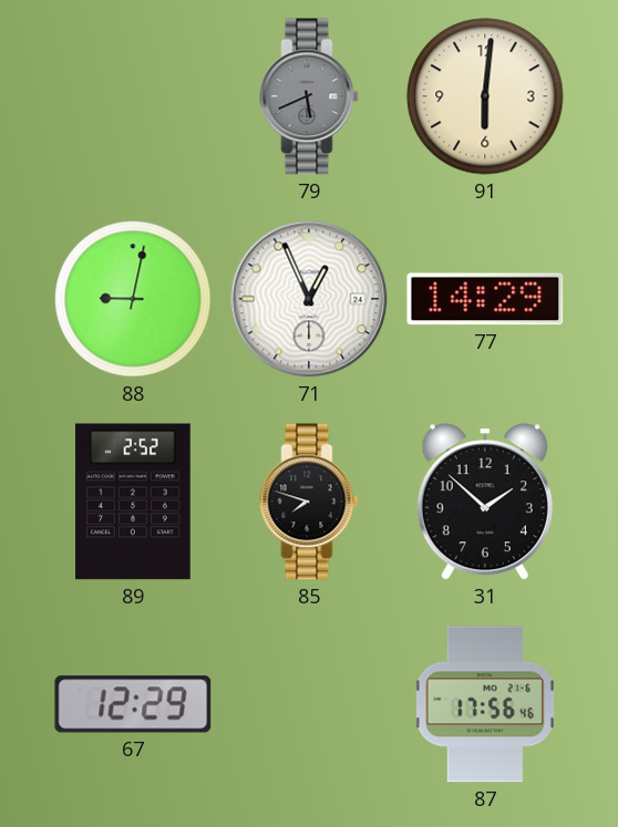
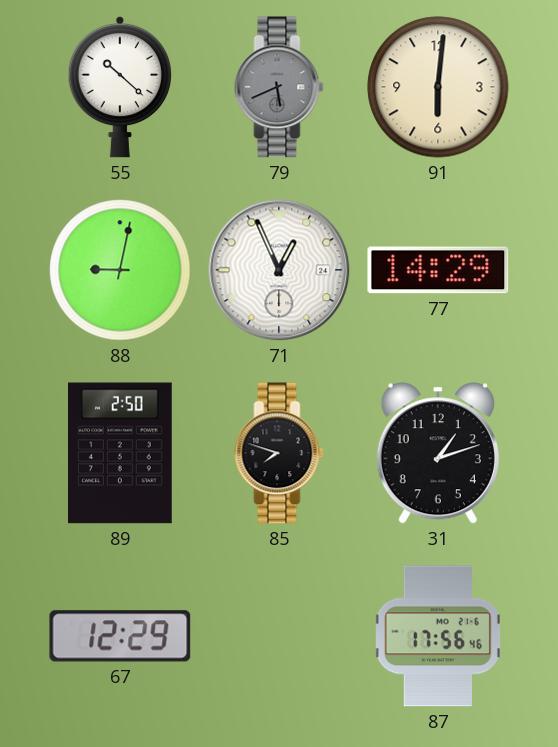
55: none -> 10:22
89: 2:52 -> 2:50
31: 1:52 -> 1:12
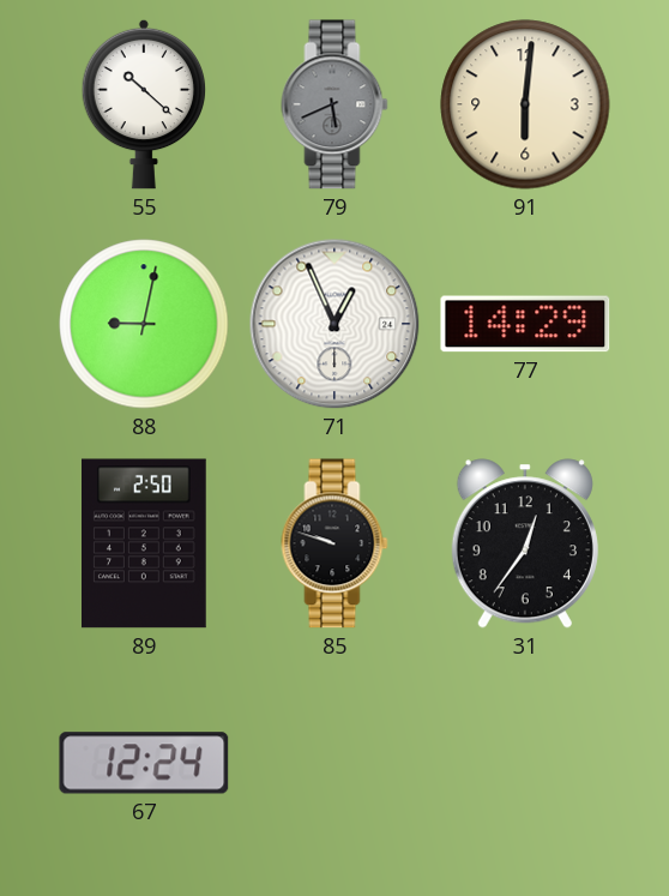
85: 7:48 -> 9:48
31: 1:12 -> 12:36
67: 12:29 -> 12:24
87: 17:56 -> none
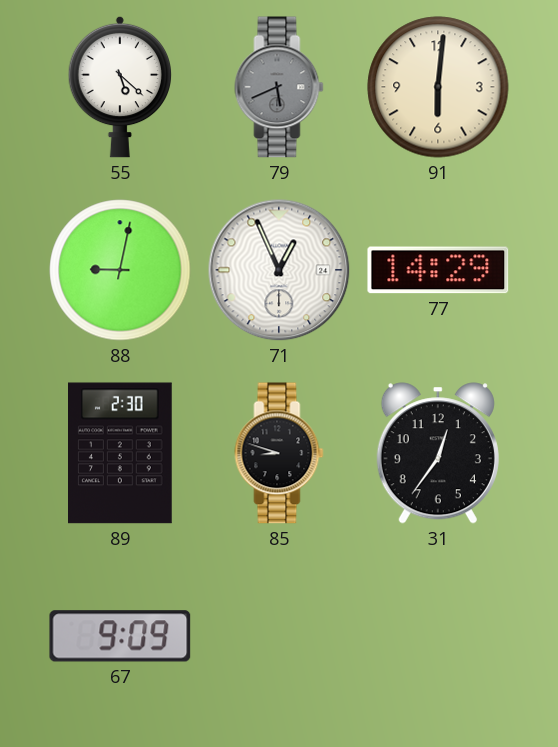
55: 10:22 -> 5:22
89: 2:50 -> 2:30
85: 9:48 -> 8:48
67: 12:24 -> 9:09
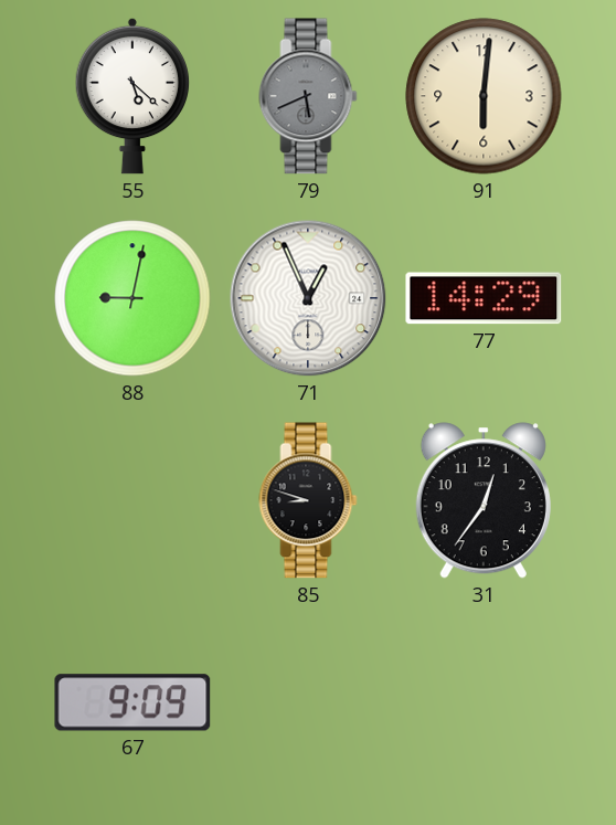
89: 2:30 -> none
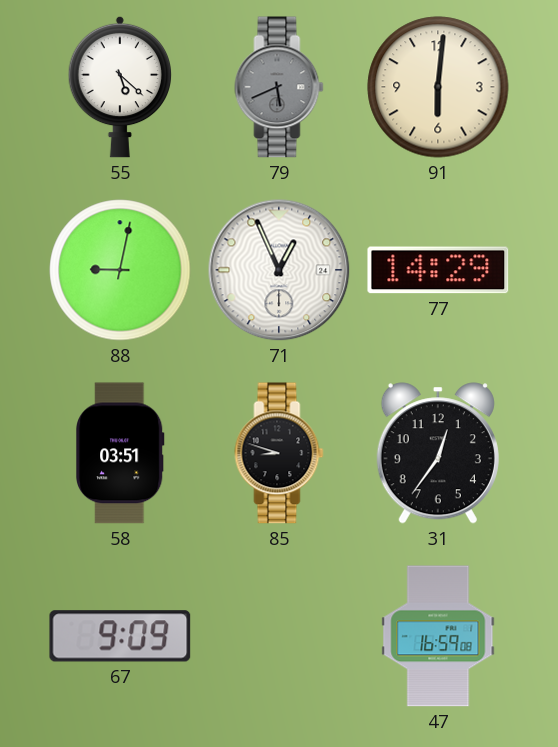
58: none -> 03:51
47: none -> 16:59
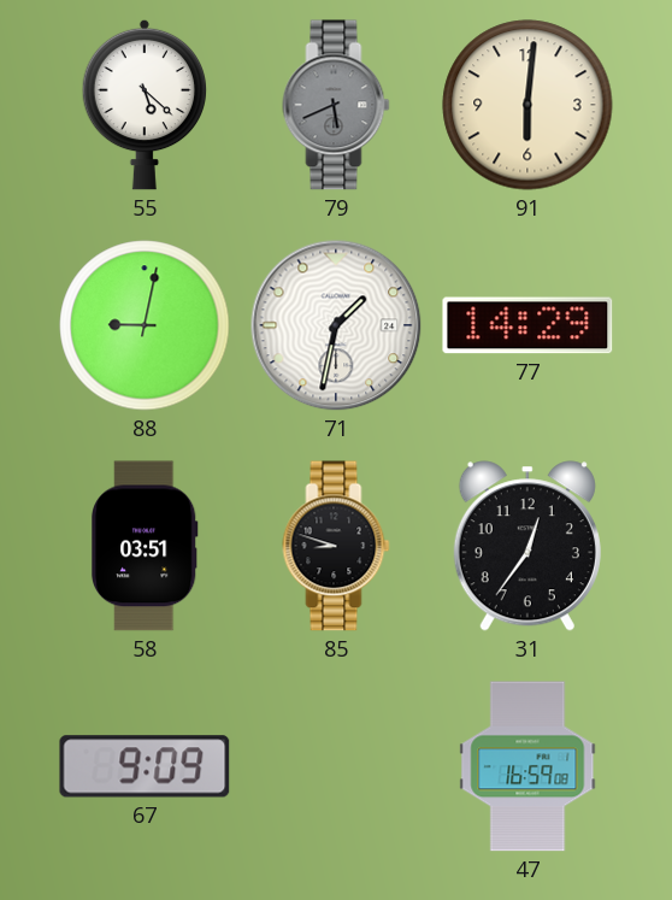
71: 12:56 -> 1:32
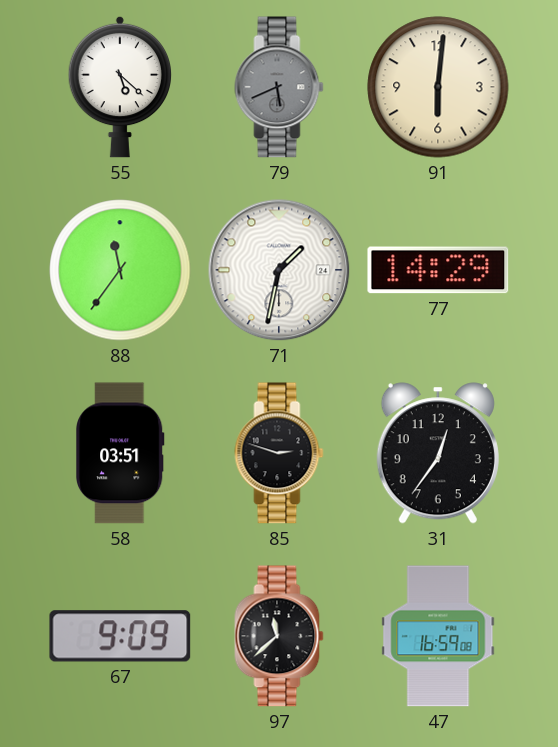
88: 9:02 -> 11:36
85: 8:48 -> 2:48
97: none -> 11:38
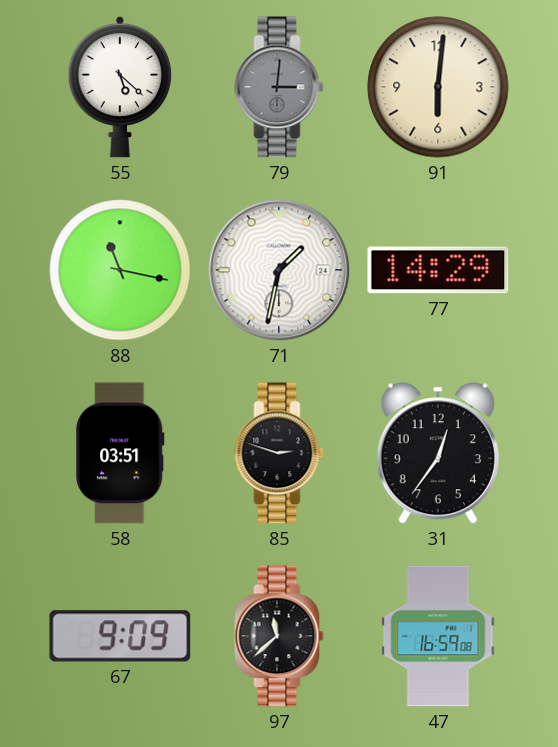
79: 5:41 -> 3:01
88: 11:36 -> 11:17
